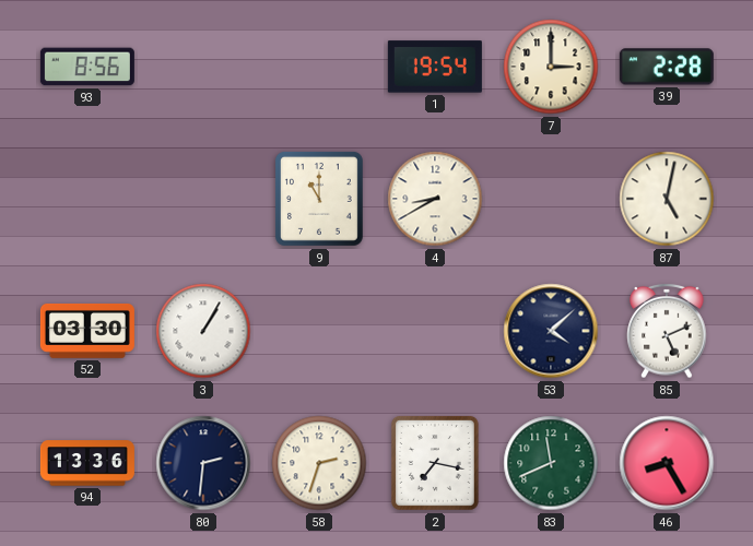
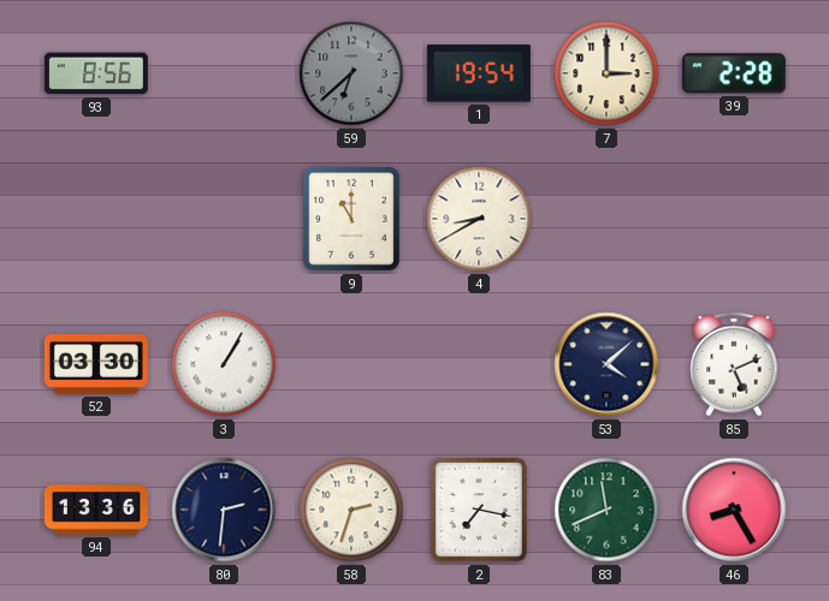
59: none -> 6:38
87: 5:02 -> none
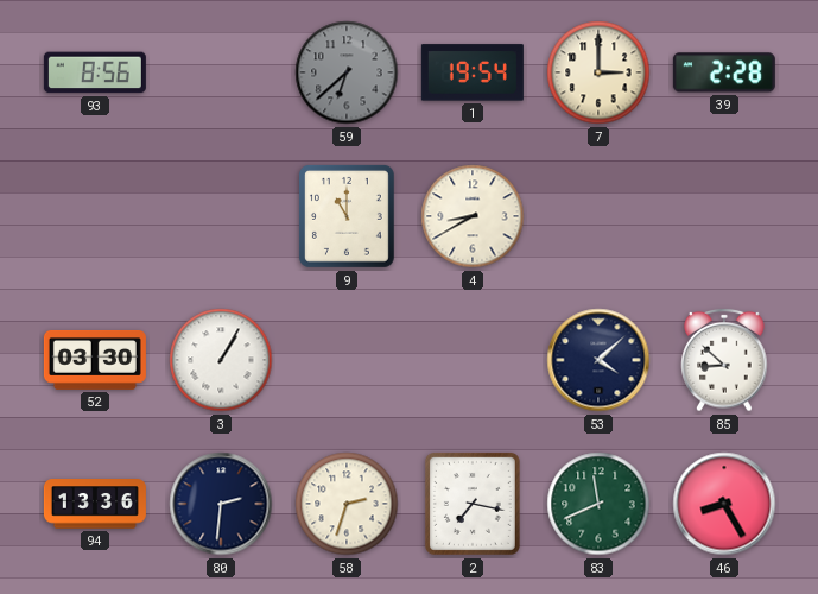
85: 5:11 -> 8:52
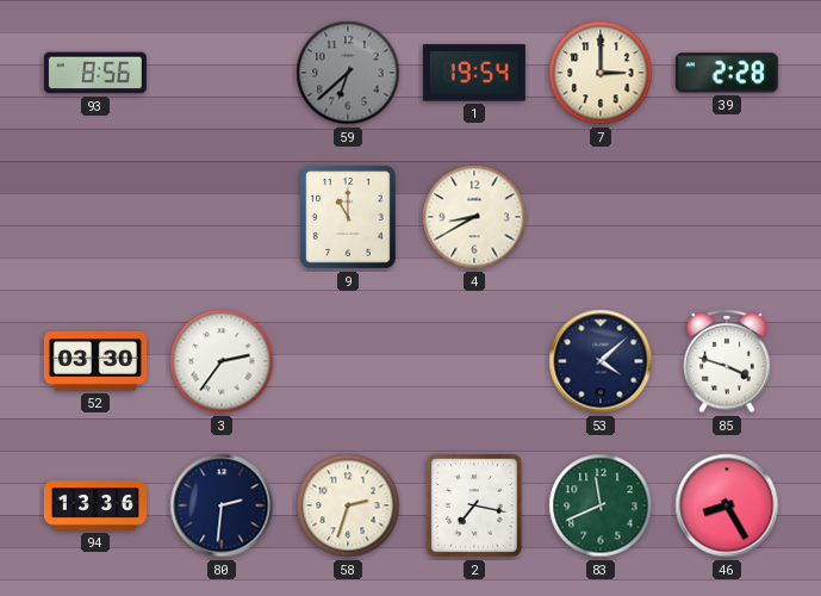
3: 1:05 -> 2:36
85: 8:52 -> 3:48
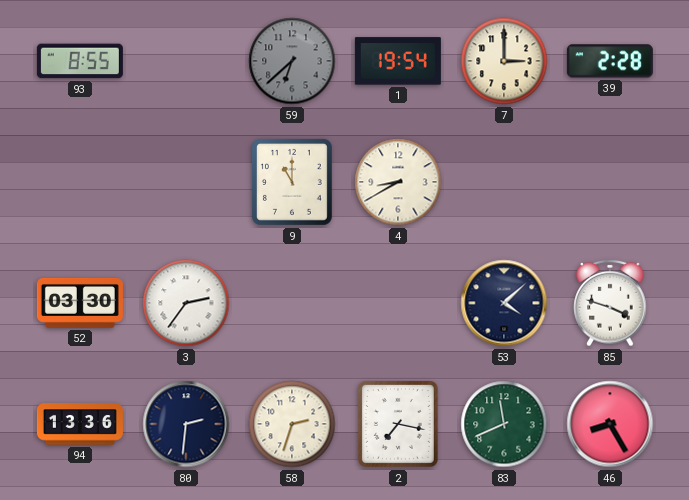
93: 8:56 -> 8:55
